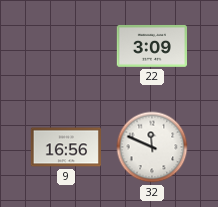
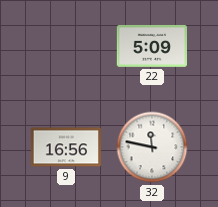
22: 3:09 -> 5:09
32: 11:49 -> 11:47
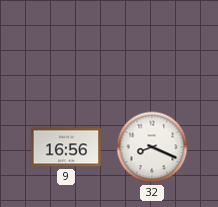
22: 5:09 -> none
32: 11:47 -> 8:19
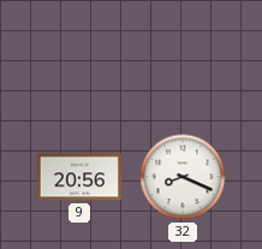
9: 16:56 -> 20:56
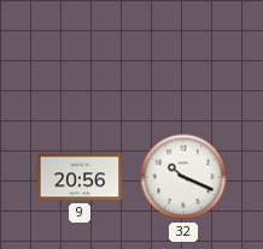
32: 8:19 -> 10:19
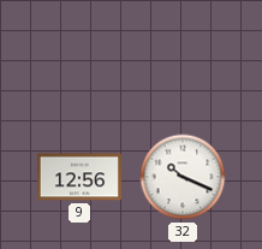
9: 20:56 -> 12:56
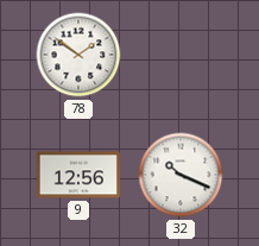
78: none -> 1:51
